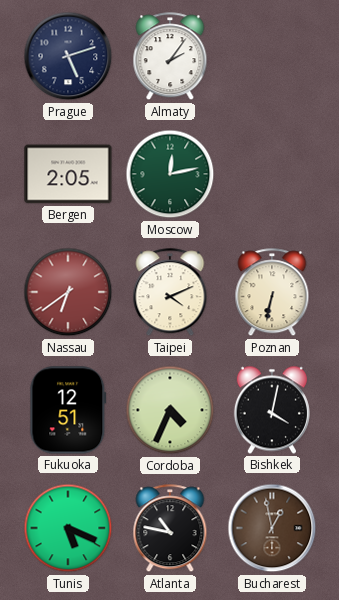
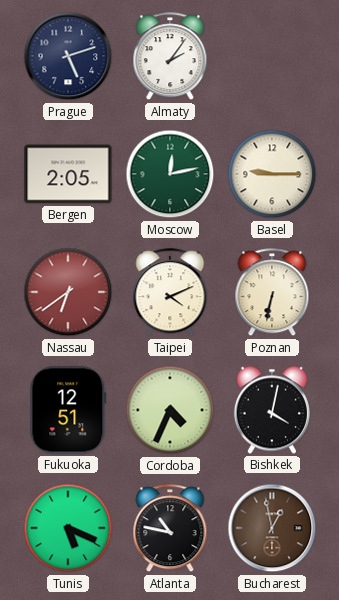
Basel: none -> 9:15
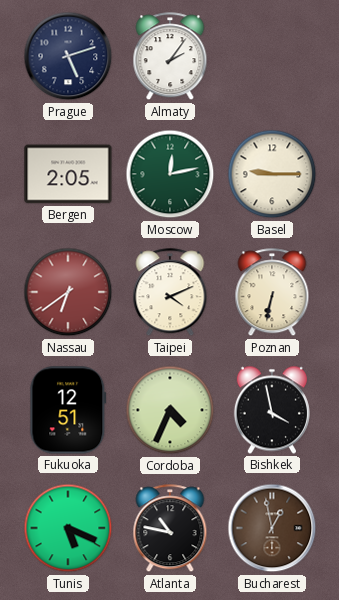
Bishkek: 4:02 -> 3:58
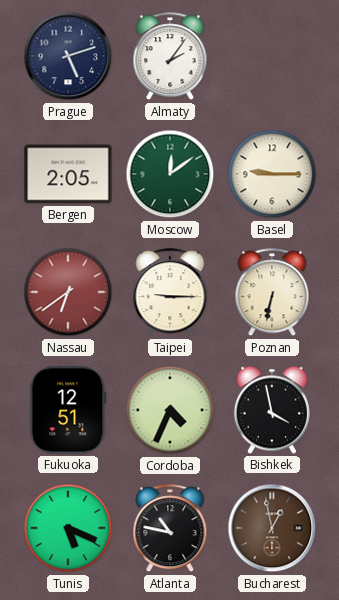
Moscow: 12:13 -> 12:09
Taipei: 4:11 -> 9:15
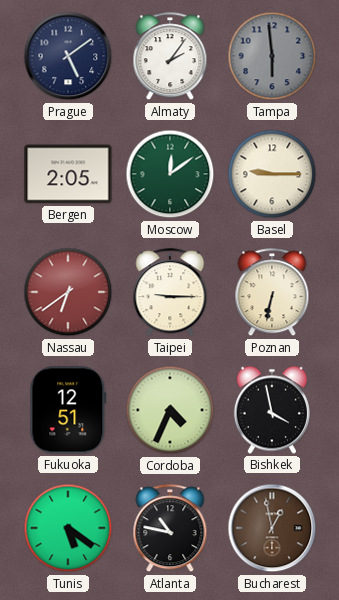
Prague: 5:12 -> 5:09
Tampa: none -> 5:59
Tunis: 5:19 -> 5:21
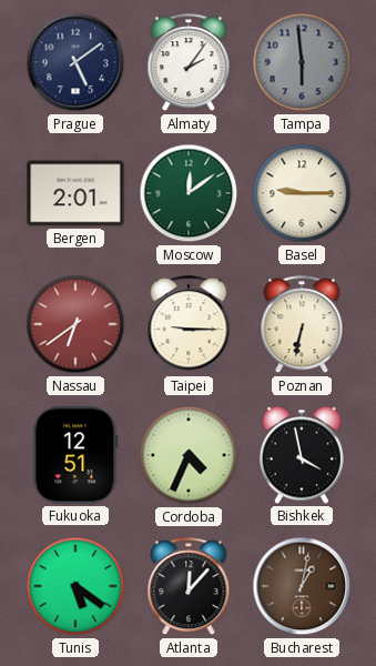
Bergen: 2:05 -> 2:01
Atlanta: 10:47 -> 12:07
Bucharest: 12:58 -> 1:02
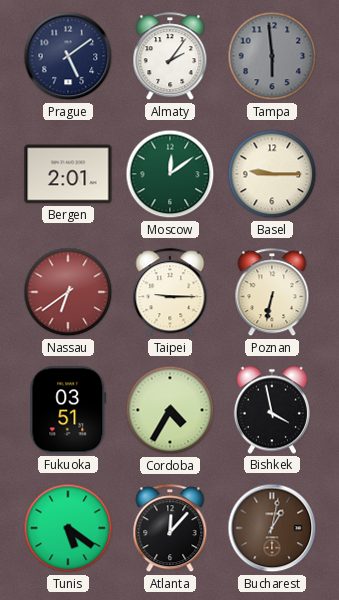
Fukuoka: 12:51 -> 03:51
Cordoba: 4:34 -> 4:35
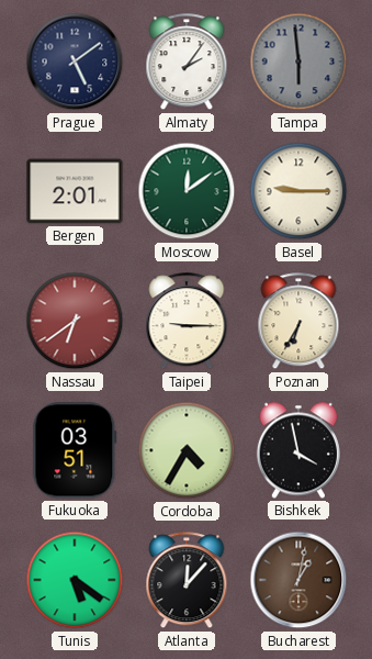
Poznan: 6:32 -> 6:35
